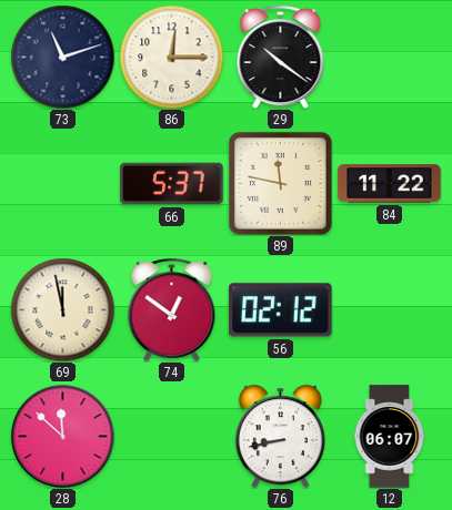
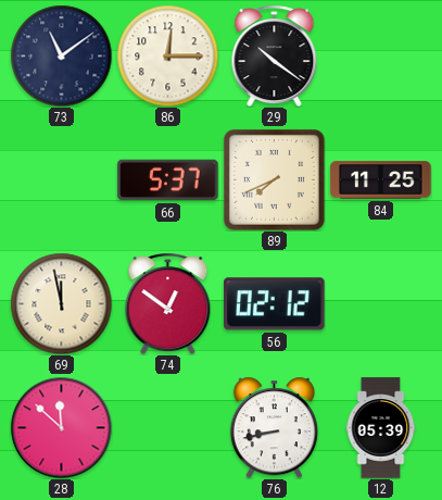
73: 11:12 -> 11:09
89: 11:47 -> 7:41
84: 11:22 -> 11:25
12: 06:07 -> 05:39
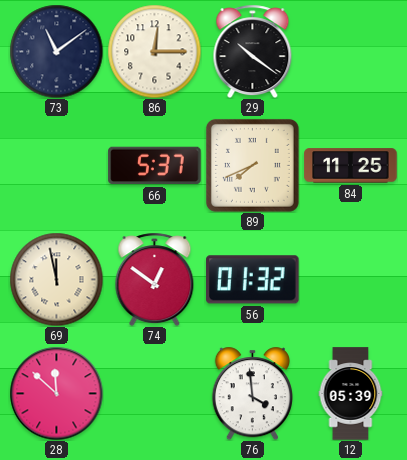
56: 02:12 -> 01:32
76: 8:43 -> 3:59
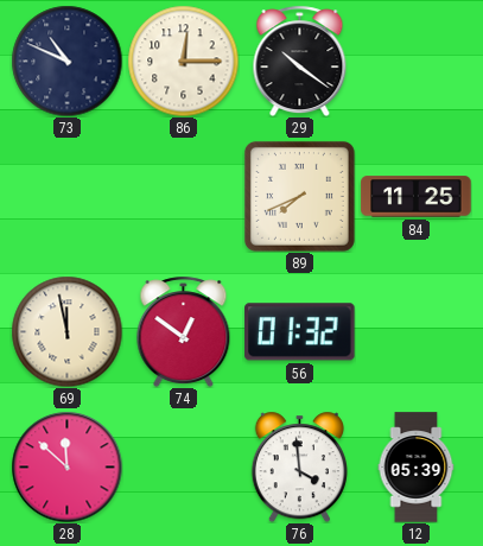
73: 11:09 -> 10:49
66: 5:37 -> none
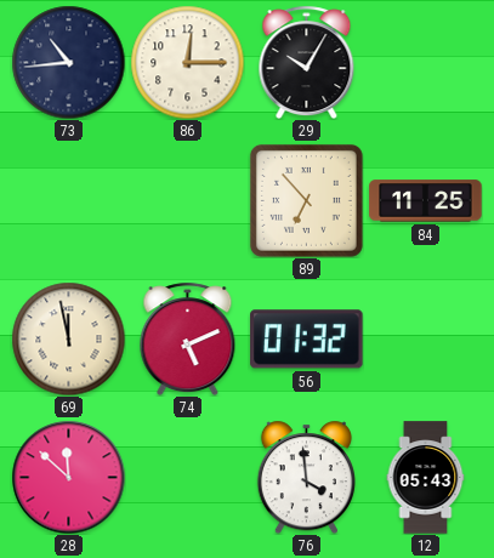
73: 10:49 -> 10:44
29: 10:21 -> 10:05
89: 7:41 -> 6:53
74: 12:51 -> 5:11
12: 05:39 -> 05:43
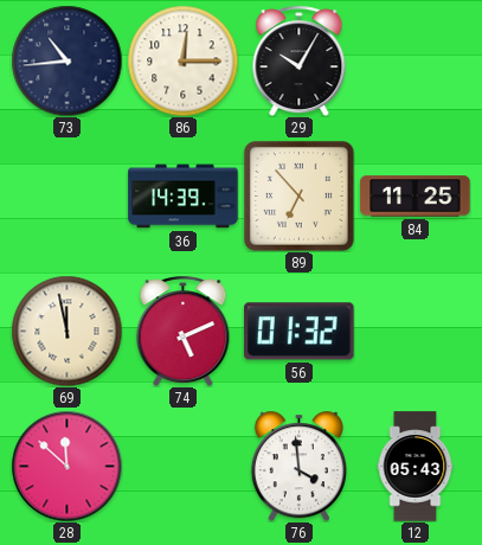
36: none -> 14:39
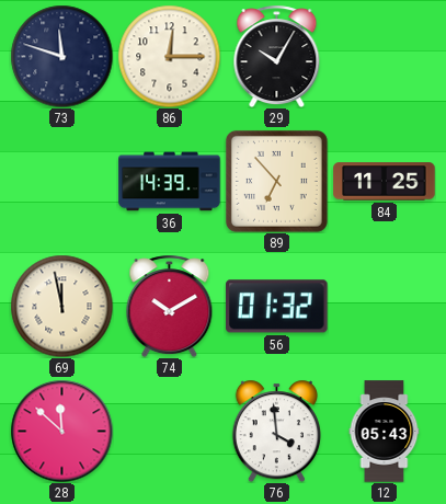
73: 10:44 -> 11:48
74: 5:11 -> 10:10
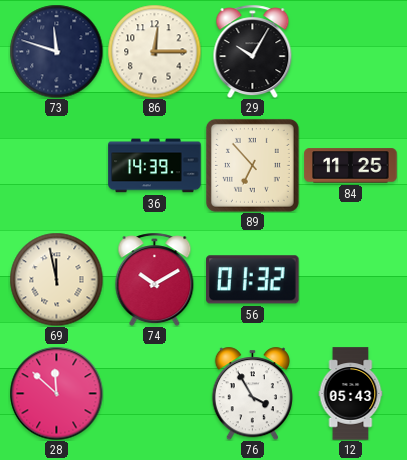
76: 3:59 -> 3:55
